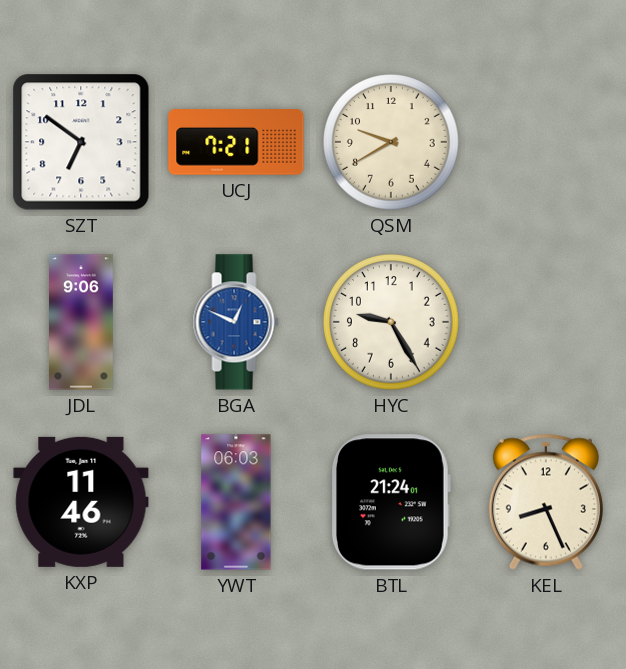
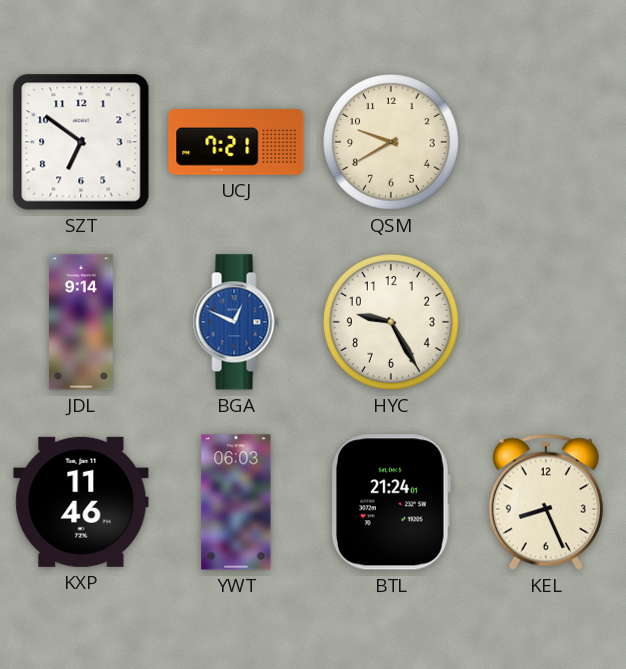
JDL: 9:06 -> 9:14
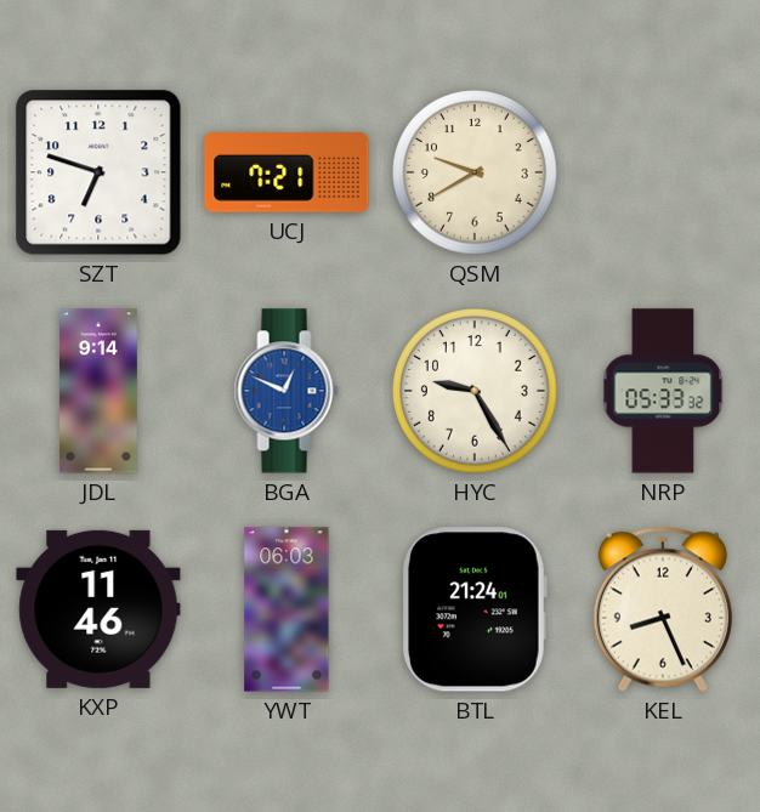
SZT: 6:51 -> 6:48
NRP: none -> 05:33
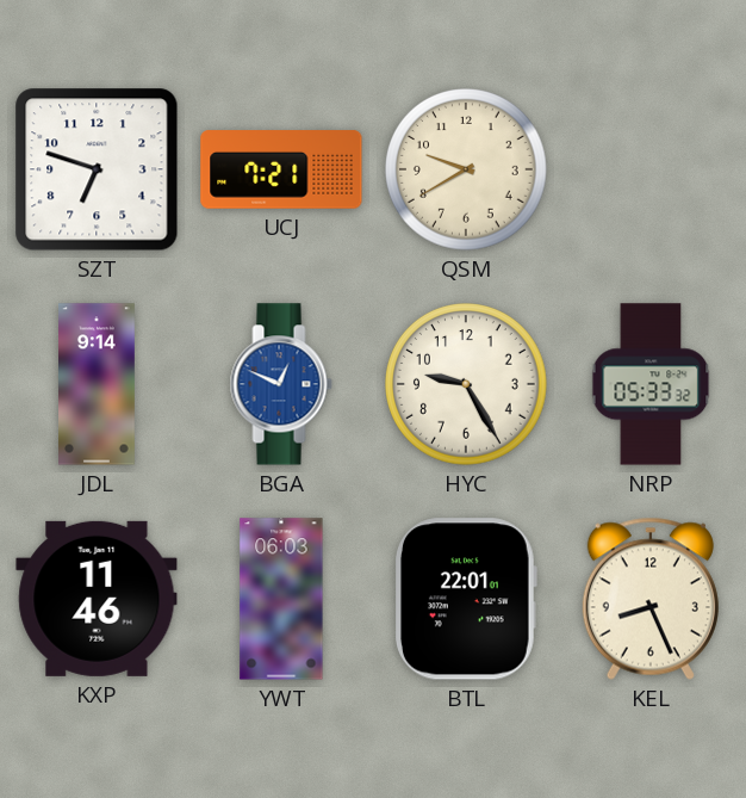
BTL: 21:24 -> 22:01
